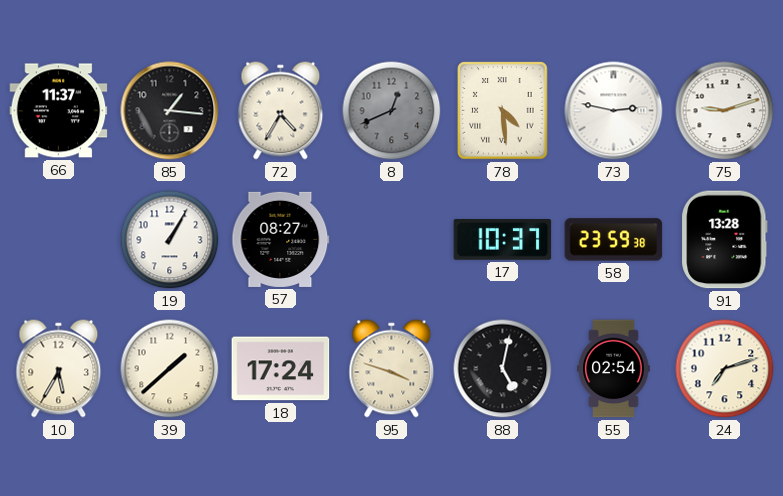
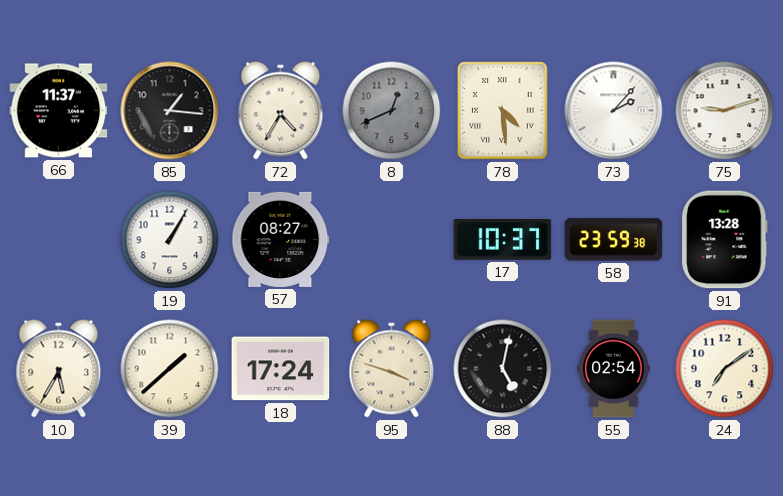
73: 2:47 -> 2:07
24: 7:12 -> 7:09
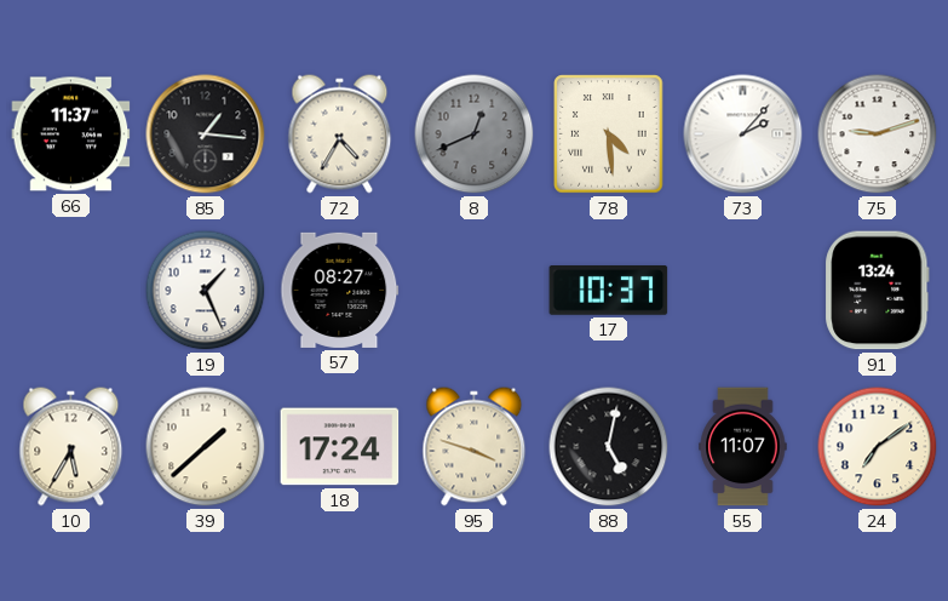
19: 1:05 -> 1:26
58: 23:59 -> none
91: 13:28 -> 13:24
55: 02:54 -> 11:07
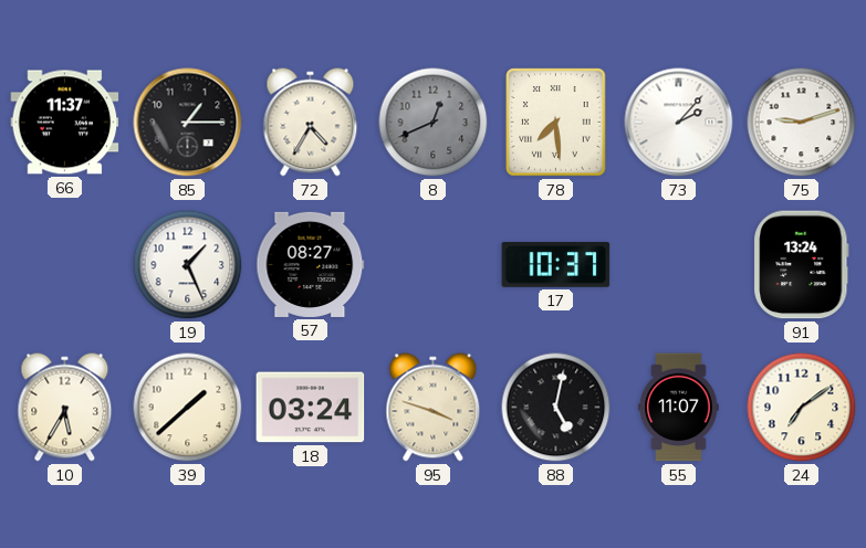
85: 1:16 -> 1:15
78: 4:29 -> 7:29
18: 17:24 -> 03:24
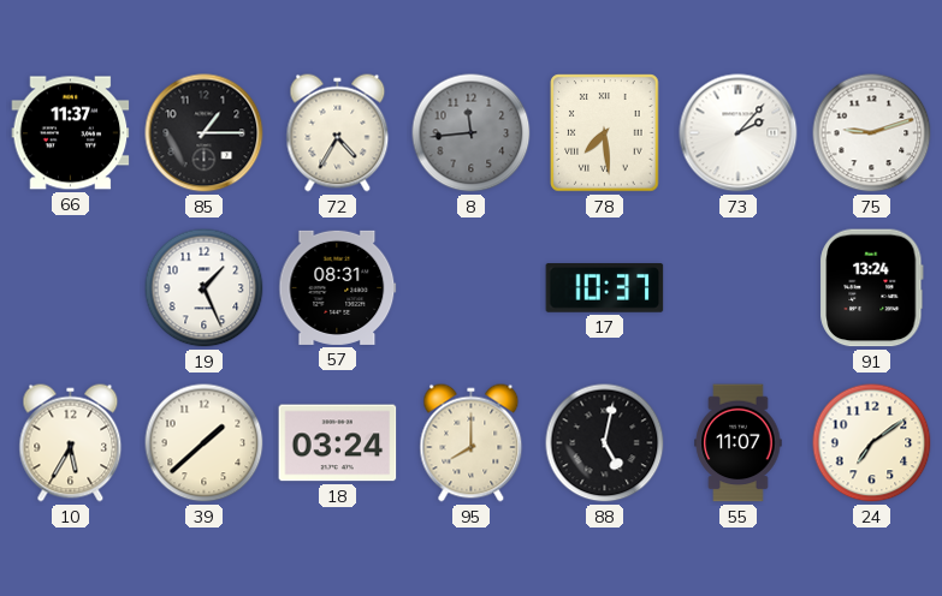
8: 12:41 -> 11:44
57: 08:27 -> 08:31
95: 3:48 -> 8:00
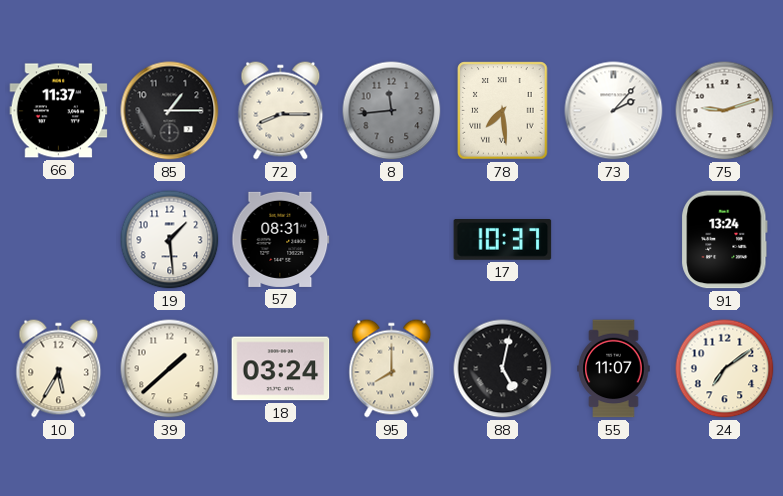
72: 4:35 -> 8:15
19: 1:26 -> 1:29
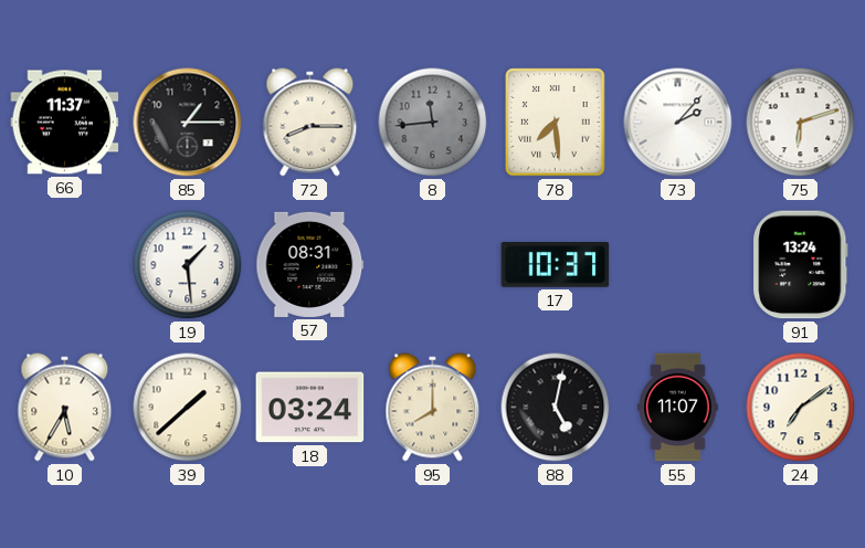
75: 9:12 -> 6:12
